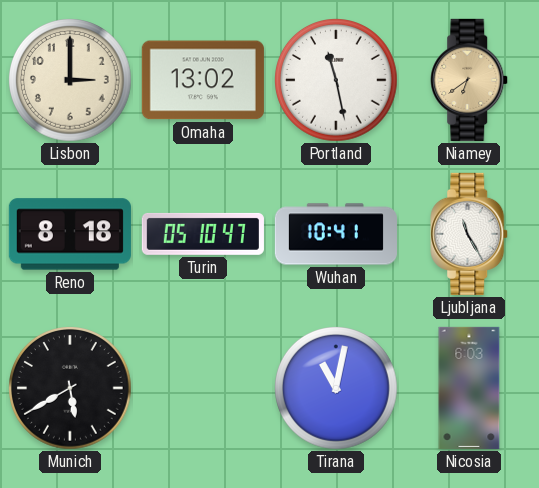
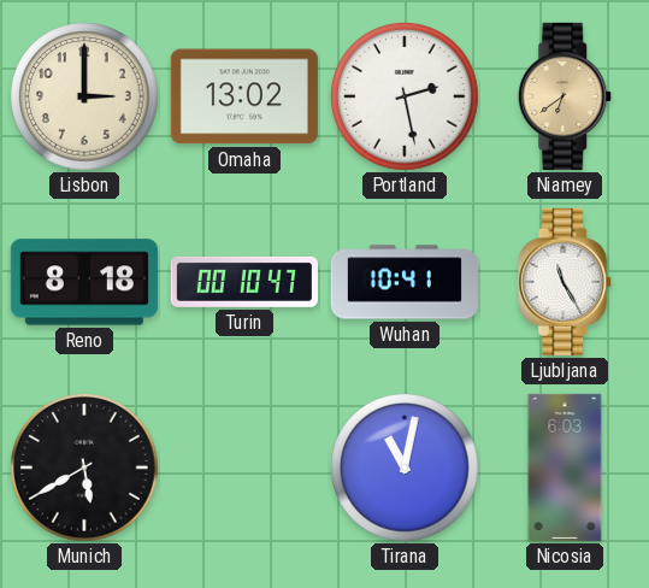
Portland: 11:28 -> 2:28
Turin: 05:10 -> 00:10
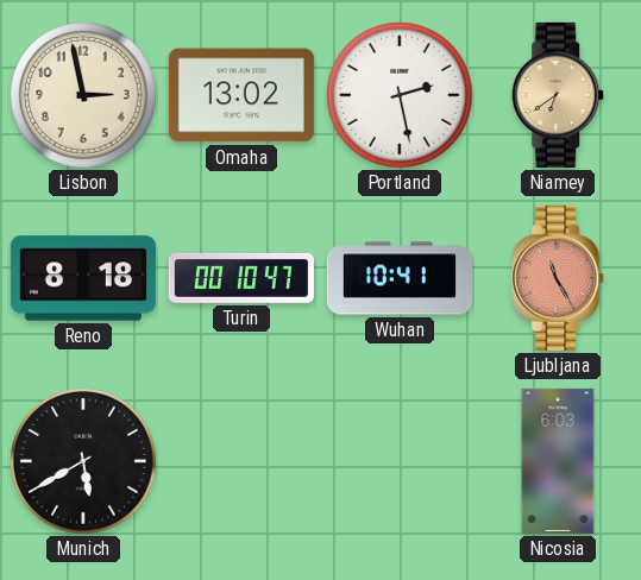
Lisbon: 3:00 -> 2:58
Ljubljana dial: white -> salmon
Tirana: 11:02 -> none
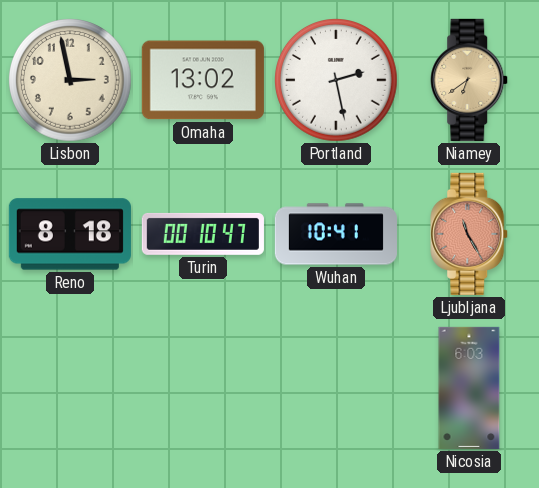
Munich: 5:40 -> none
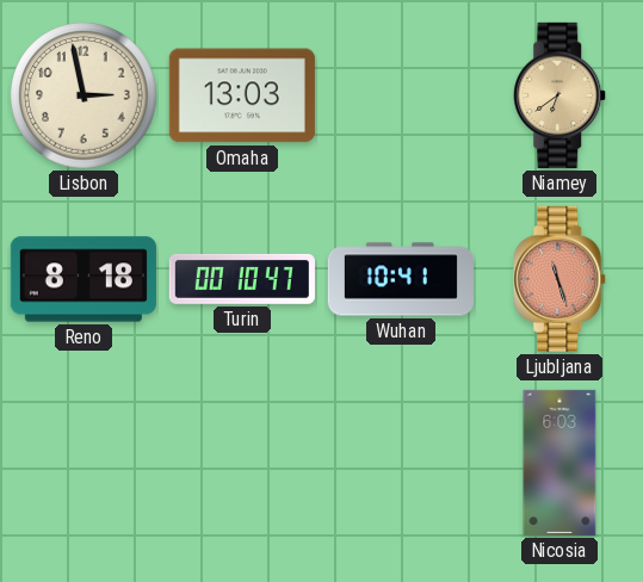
Omaha: 13:02 -> 13:03
Portland: 2:28 -> none
Ljubljana: 11:25 -> 11:27
